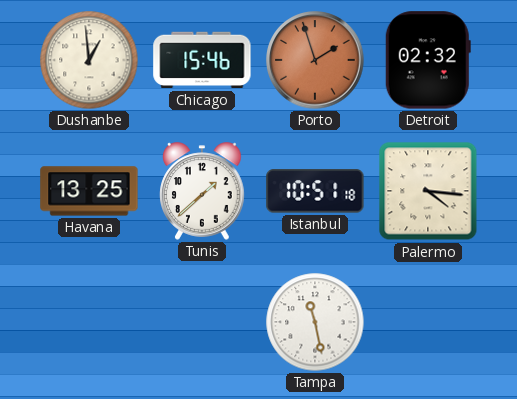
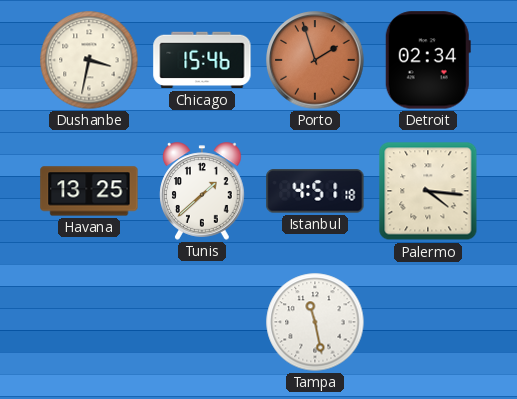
Dushanbe: 12:59 -> 3:32
Detroit: 02:32 -> 02:34
Istanbul: 10:51 -> 4:51
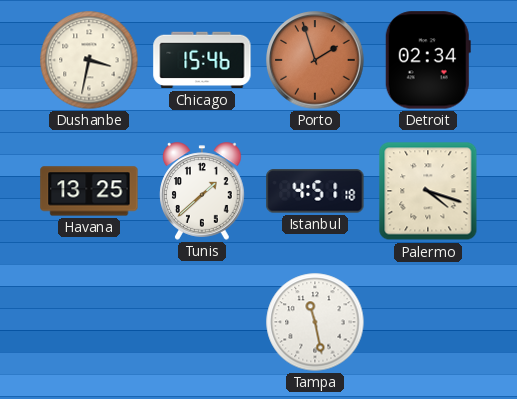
Palermo: 4:16 -> 4:18
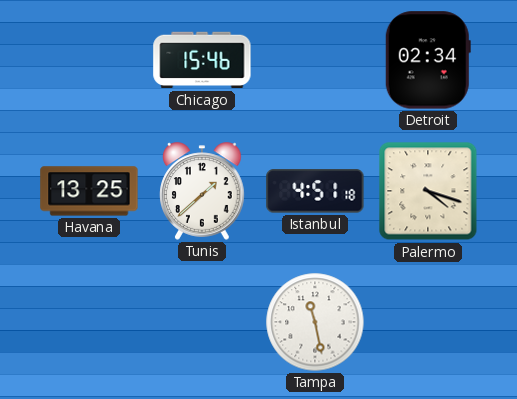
Dushanbe: 3:32 -> none
Porto: 1:57 -> none
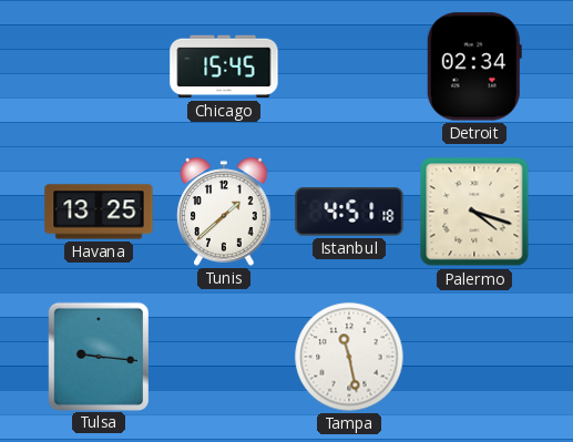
Chicago: 15:46 -> 15:45
Tulsa: none -> 9:16
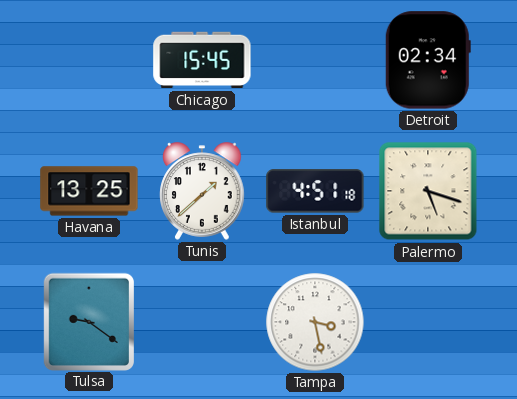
Palermo: 4:18 -> 5:18
Tulsa: 9:16 -> 9:21
Tampa: 11:28 -> 3:28
